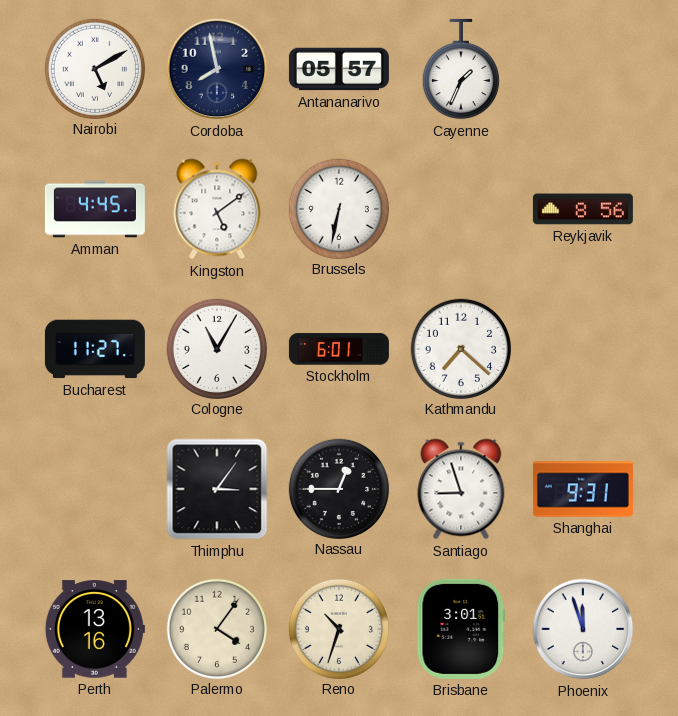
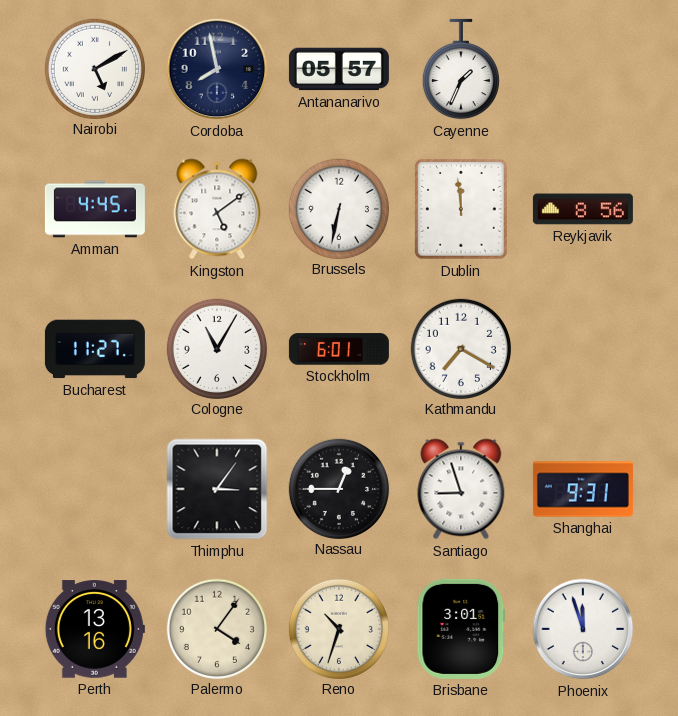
Dublin: none -> 11:59
Kathmandu: 7:22 -> 7:20
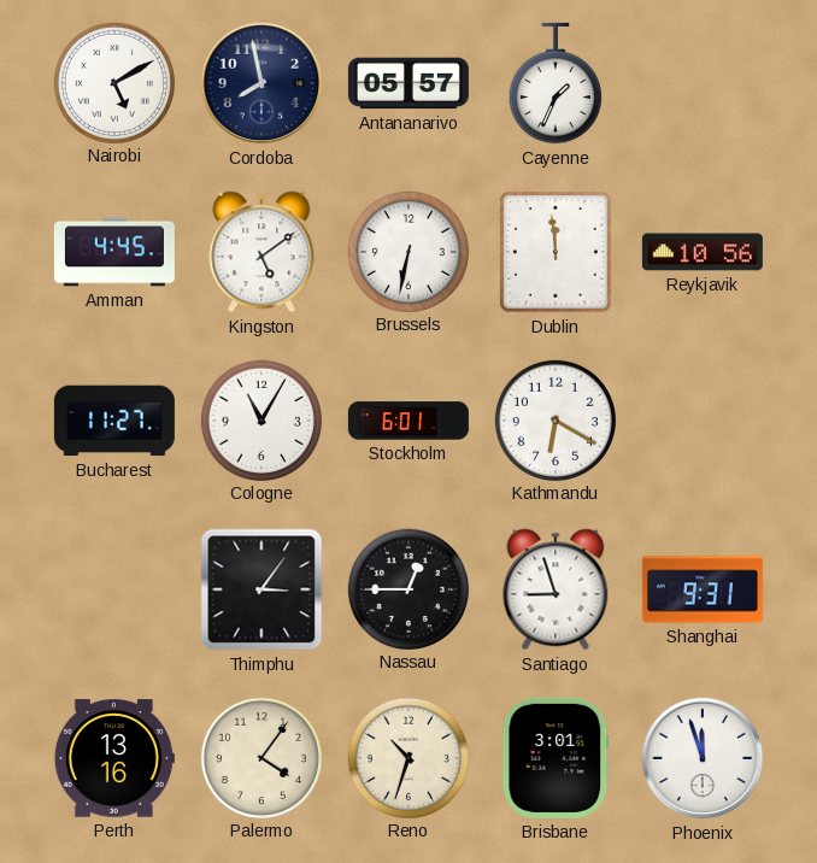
Reykjavik: 8:56 -> 10:56
Kathmandu: 7:20 -> 6:20
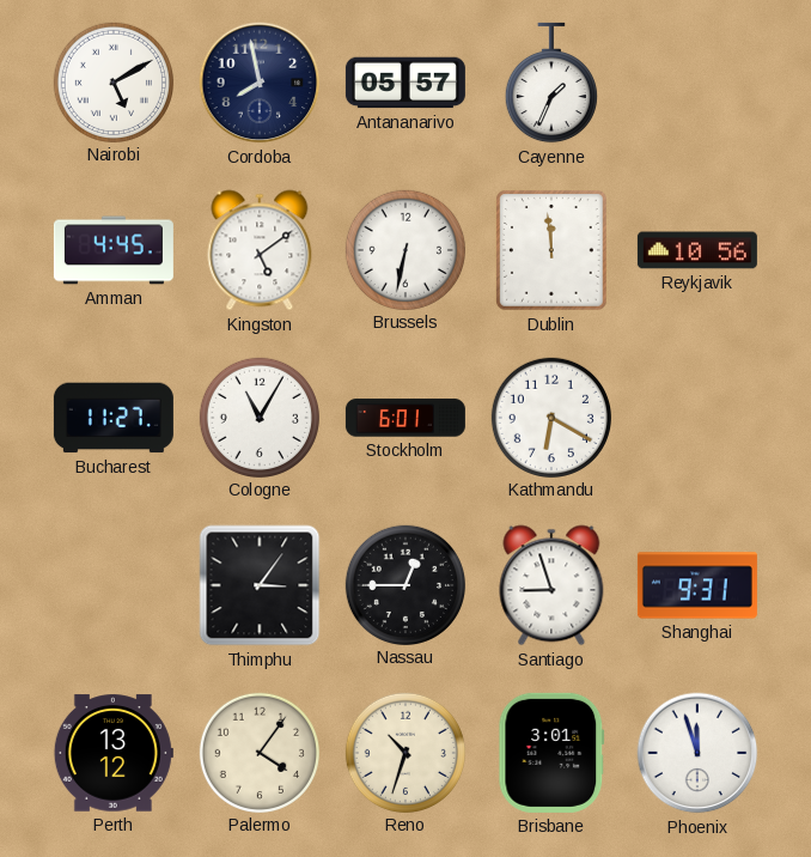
Perth: 13:16 -> 13:12
